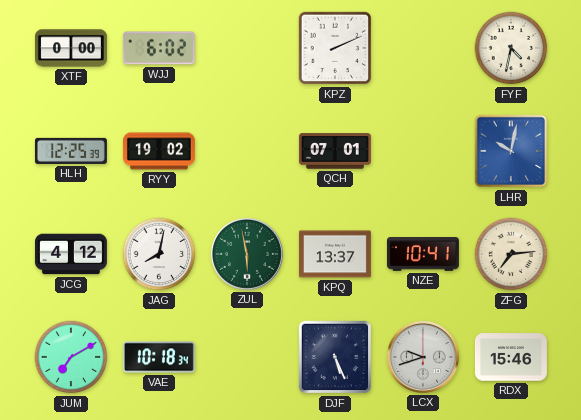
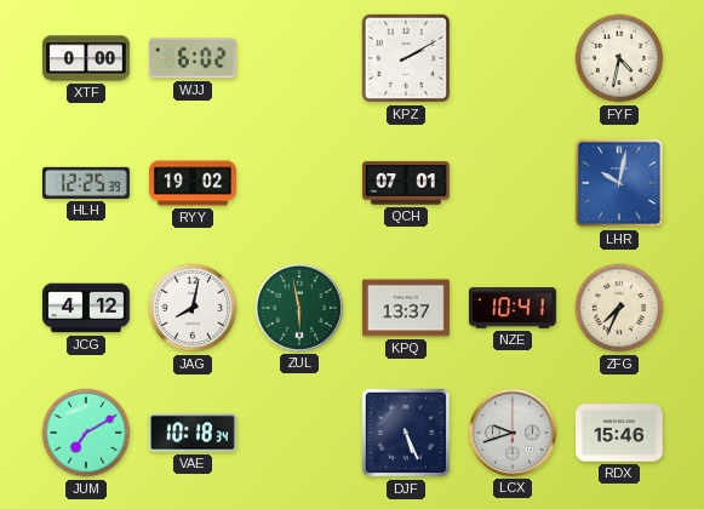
KPZ: 2:11 -> 2:10
ZFG: 7:14 -> 7:34
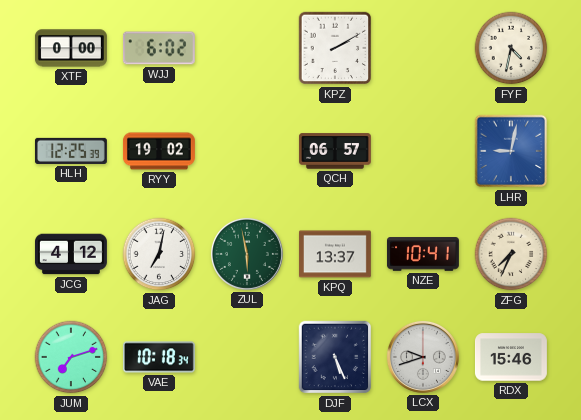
QCH: 07:01 -> 06:57
LHR: 10:02 -> 9:02
JAG: 8:02 -> 7:02
JUM: 7:10 -> 7:12
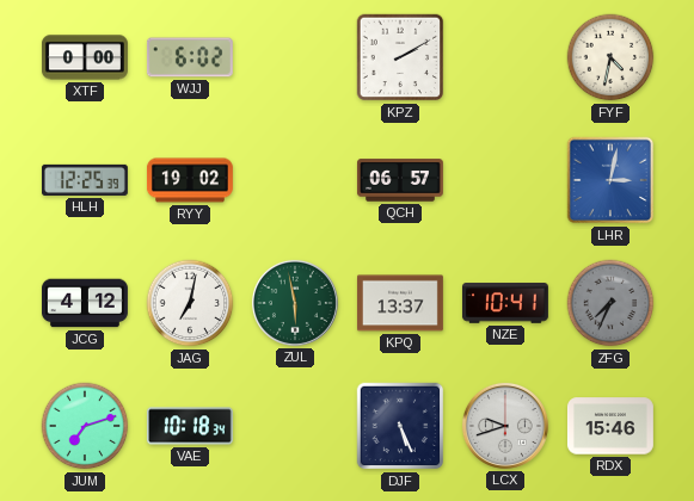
LHR: 9:02 -> 3:02
ZFG dial: cream -> grey
